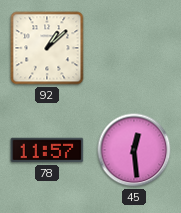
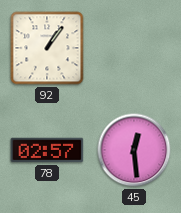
92: 1:08 -> 1:06
78: 11:57 -> 02:57
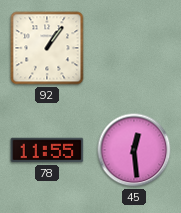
78: 02:57 -> 11:55
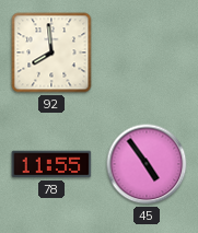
92: 1:06 -> 7:59
45: 12:29 -> 4:54
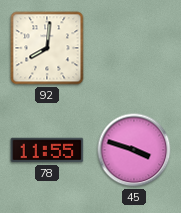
92: 7:59 -> 8:01
45: 4:54 -> 3:48
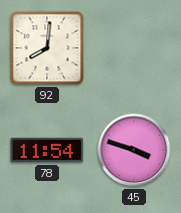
78: 11:55 -> 11:54
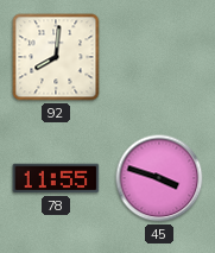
78: 11:54 -> 11:55
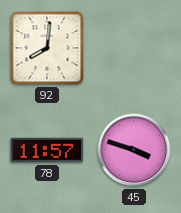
78: 11:55 -> 11:57
